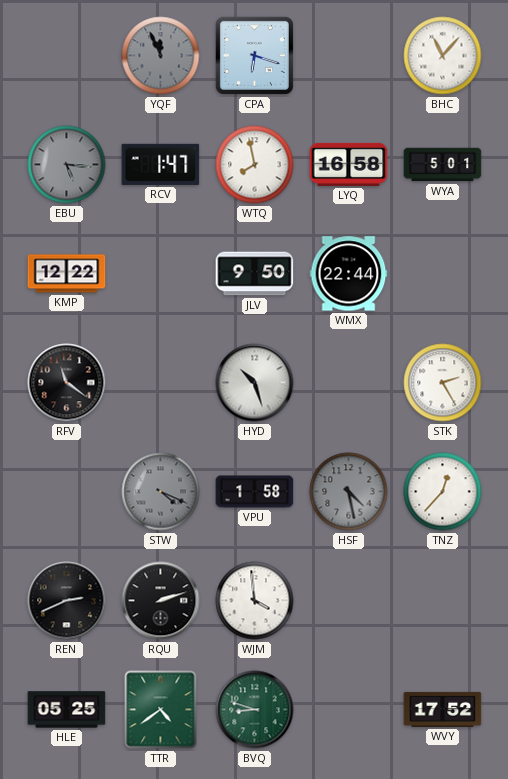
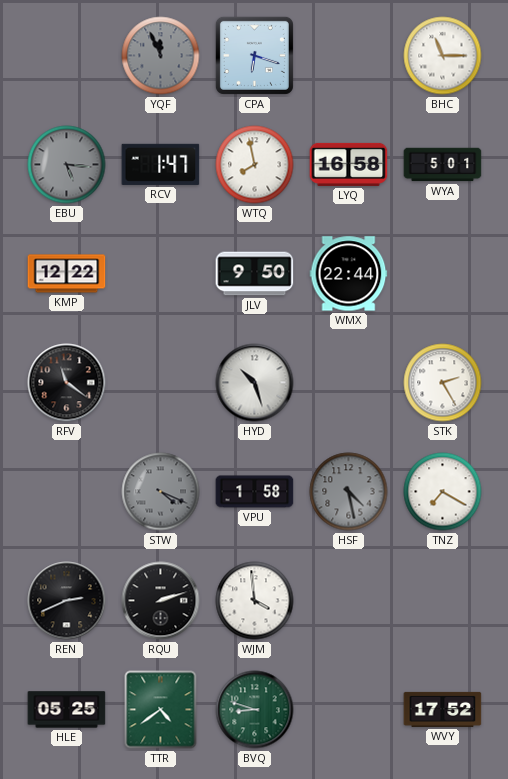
BHC: 11:07 -> 11:15
TNZ: 12:37 -> 7:20
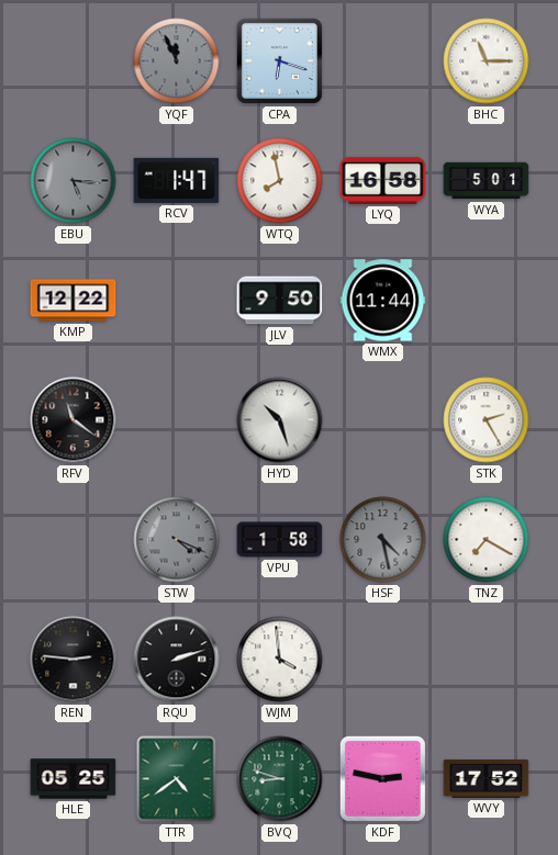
WMX: 22:44 -> 11:44
REN: 2:41 -> 2:46
KDF: none -> 2:47
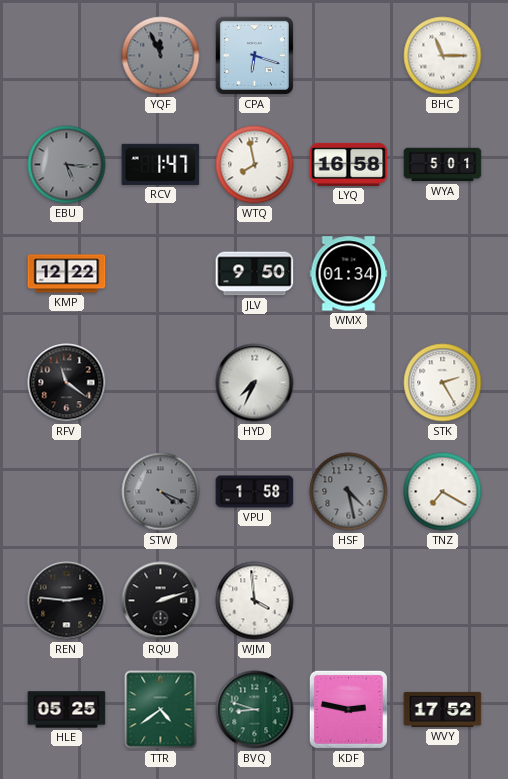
WMX: 11:44 -> 01:34
HYD: 10:27 -> 7:34
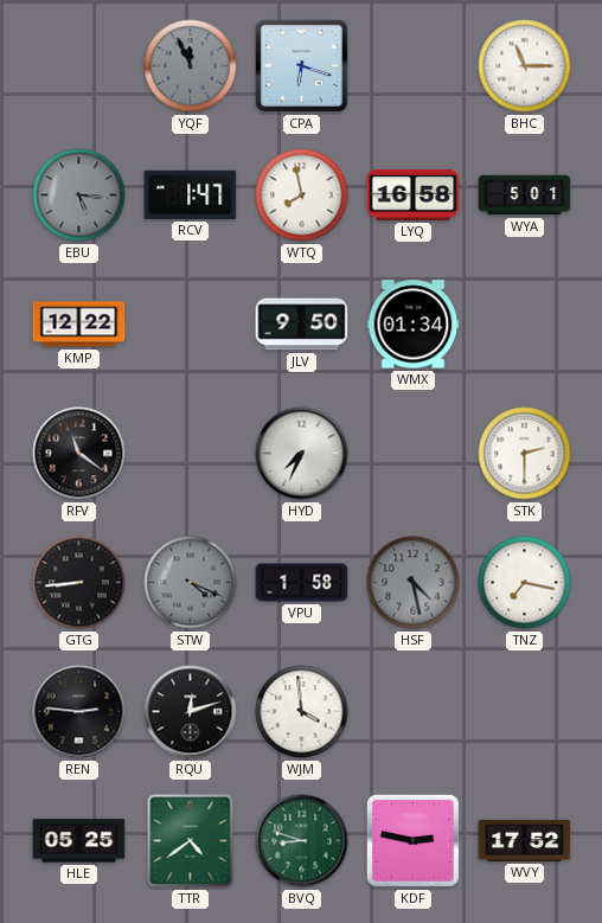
STK: 2:25 -> 2:30
GTG: none -> 8:44
TNZ: 7:20 -> 7:17
RQU: 2:12 -> 12:12
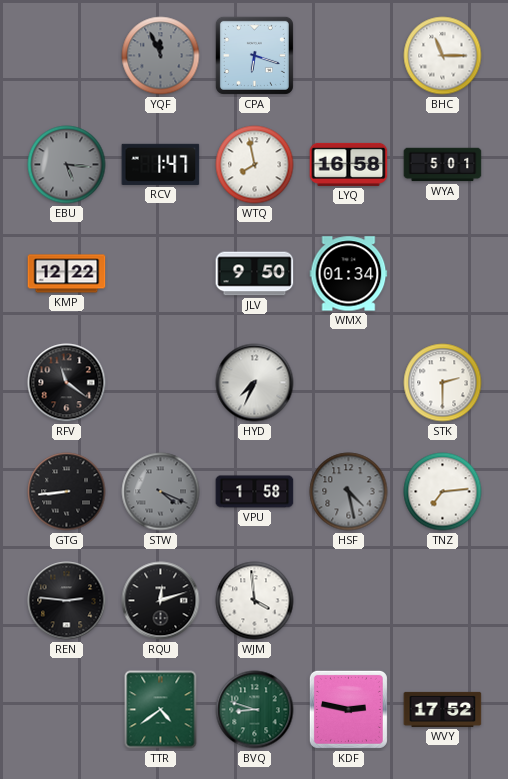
TNZ: 7:17 -> 7:14
HLE: 05:25 -> none
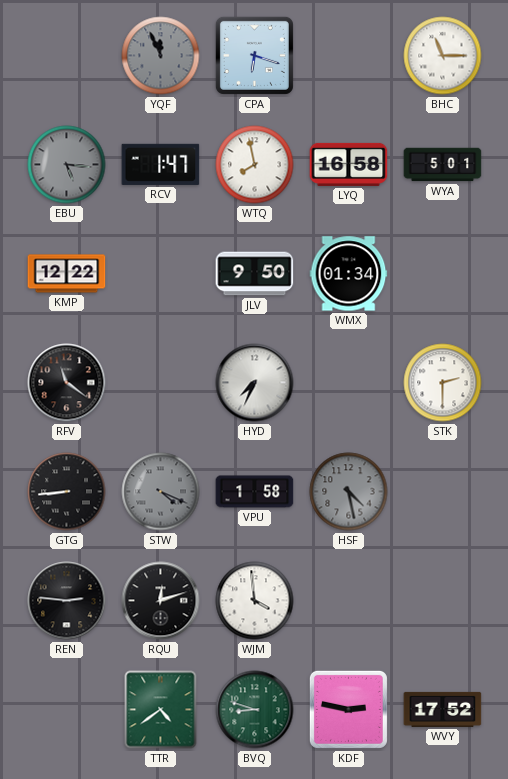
TNZ: 7:14 -> none
